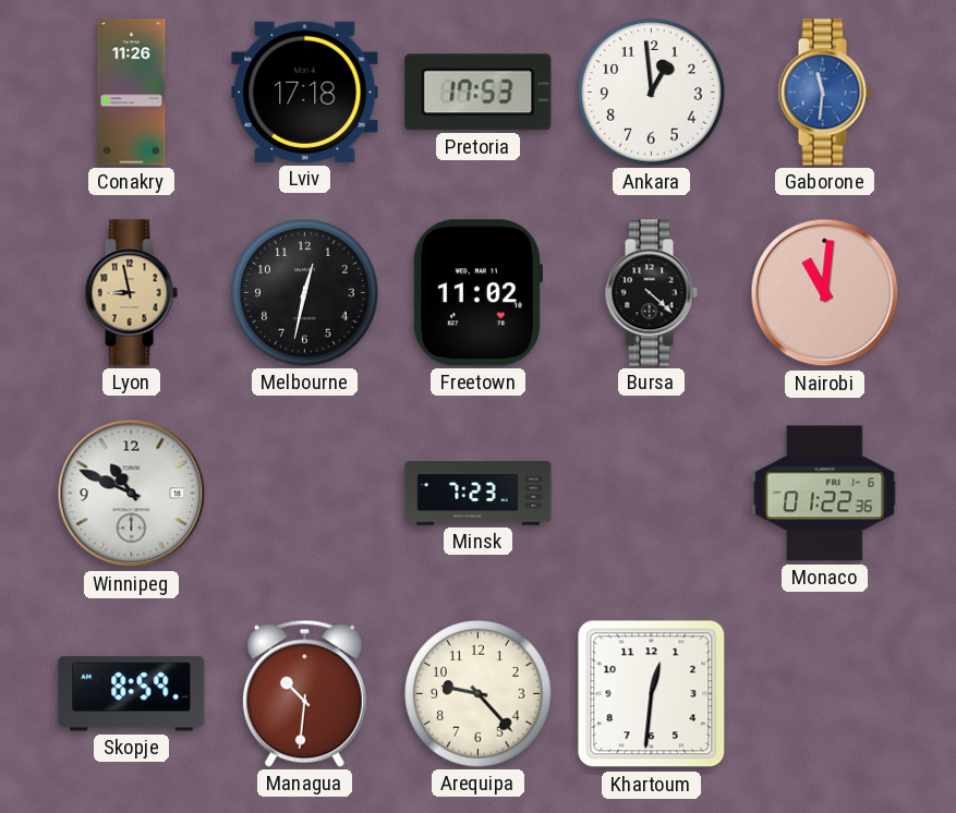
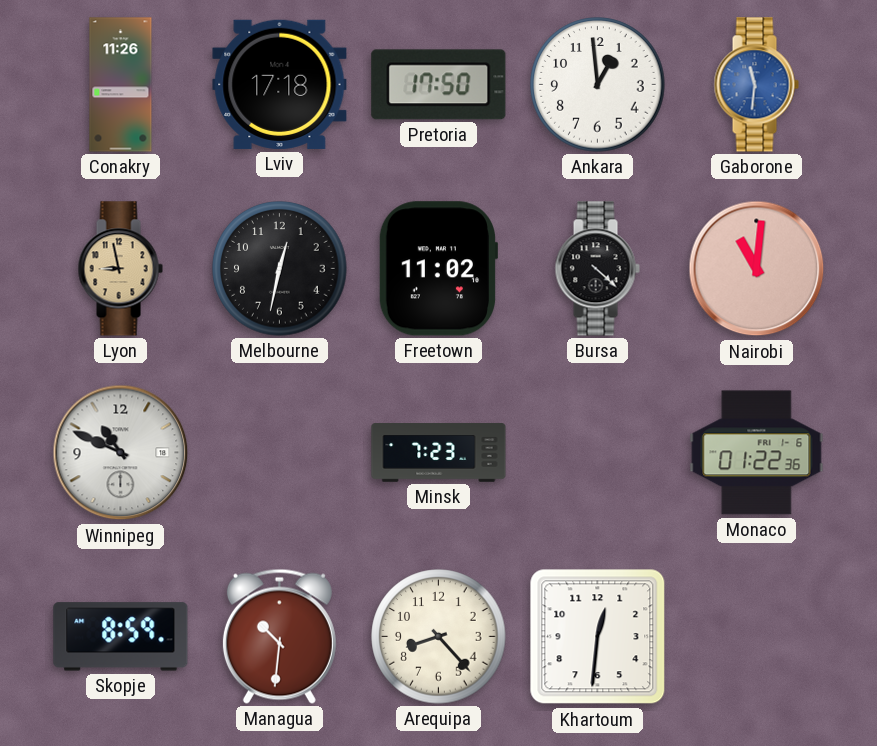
Pretoria: 17:53 -> 17:50
Arequipa: 9:23 -> 8:23
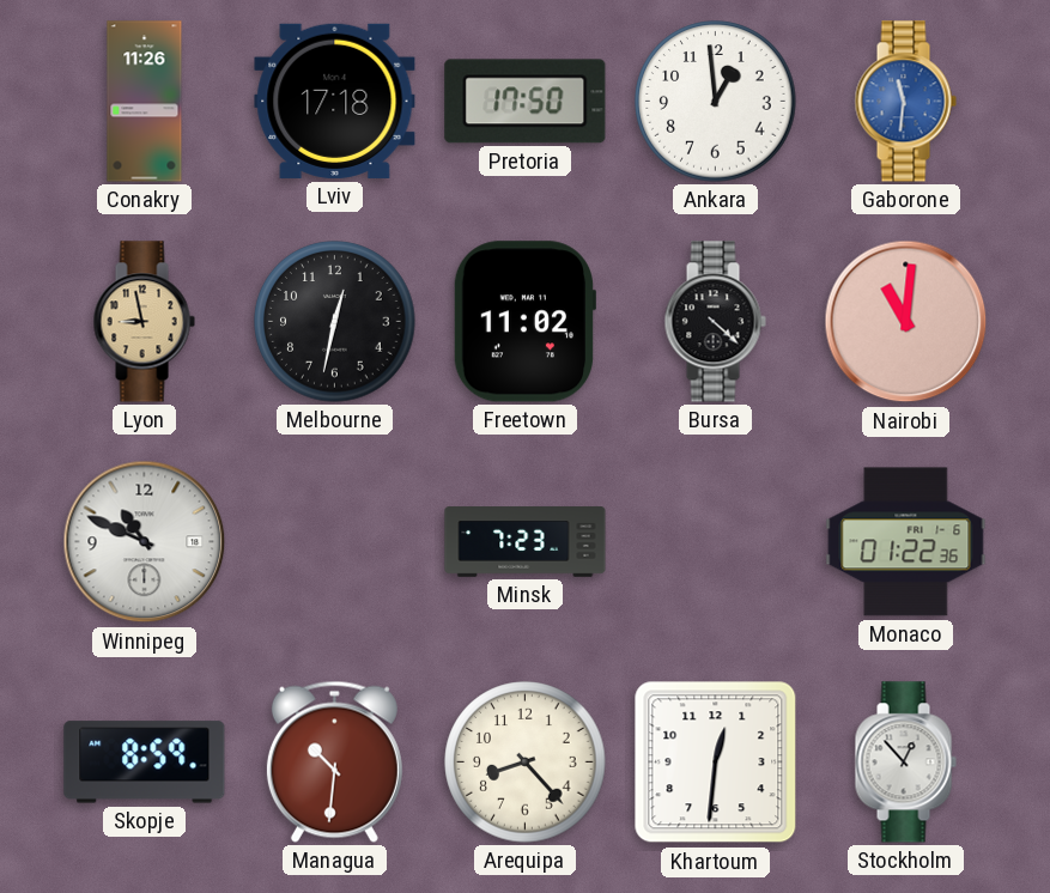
Stockholm: none -> 12:53
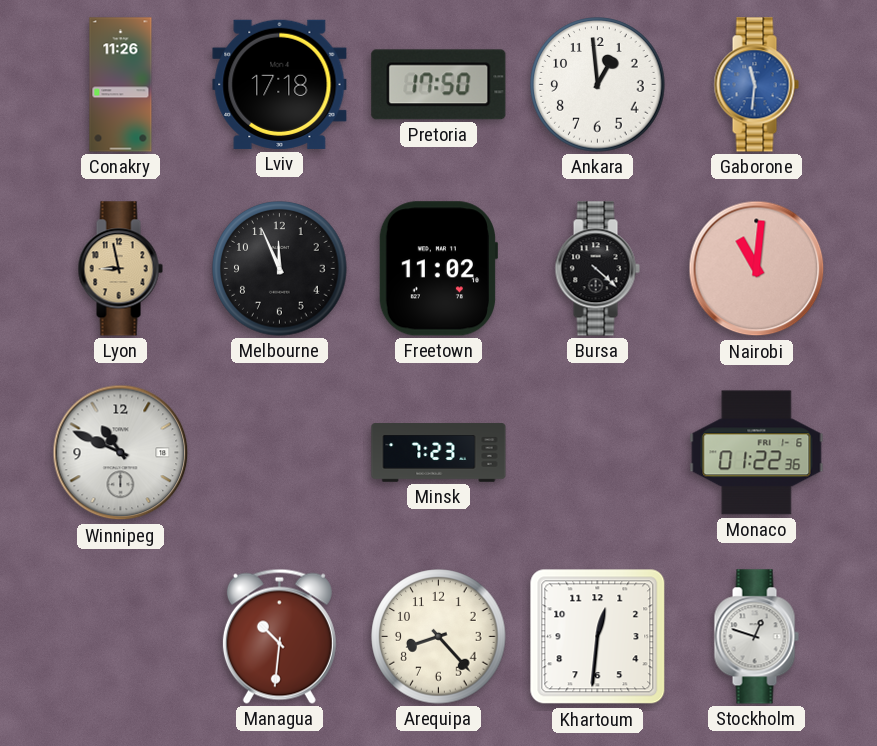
Melbourne: 12:32 -> 11:56
Skopje: 8:59 -> none
Stockholm: 12:53 -> 12:48
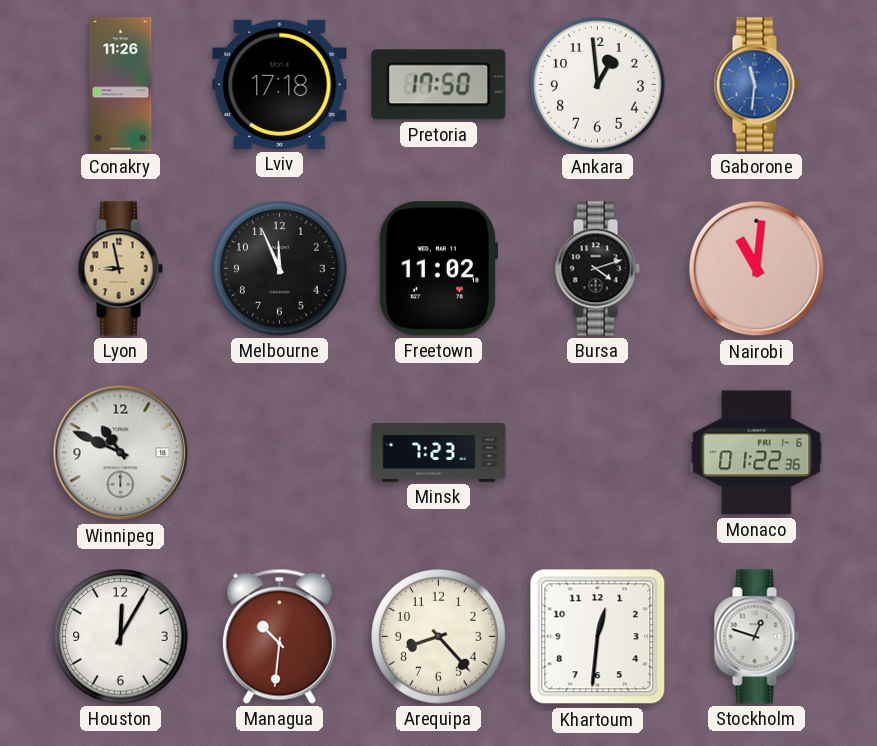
Bursa: 4:22 -> 4:12
Houston: none -> 12:05
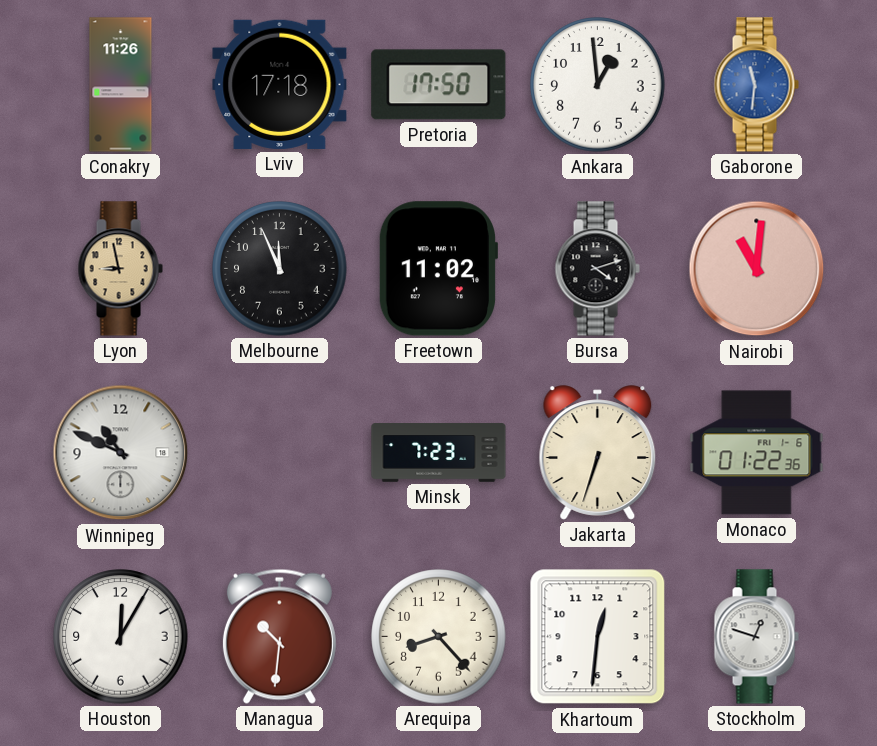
Jakarta: none -> 6:33
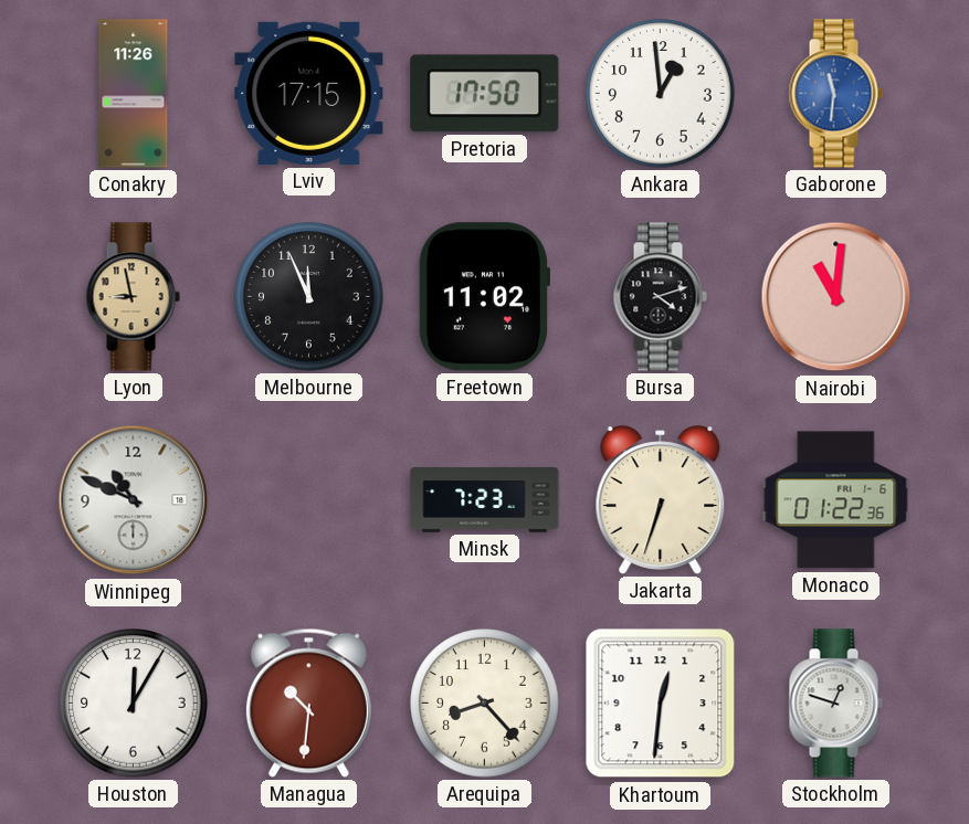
Lviv: 17:18 -> 17:15
